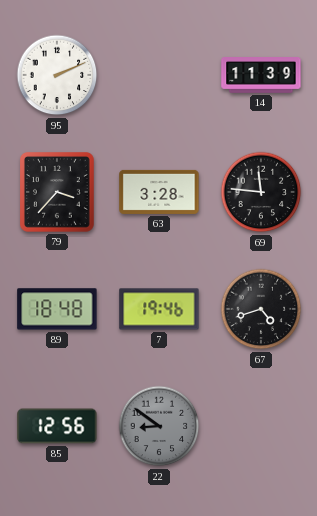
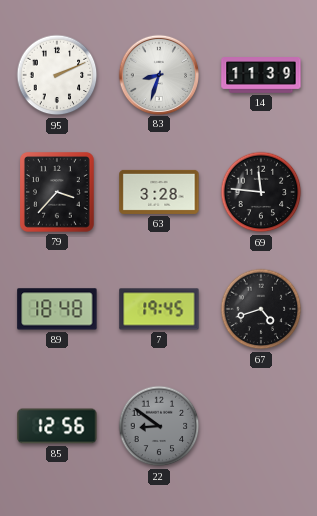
83: none -> 8:33
7: 19:46 -> 19:45
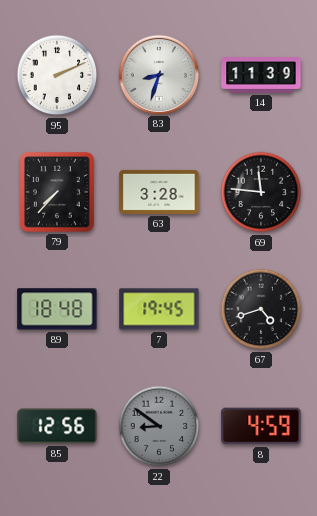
79: 3:37 -> 7:37
8: none -> 4:59
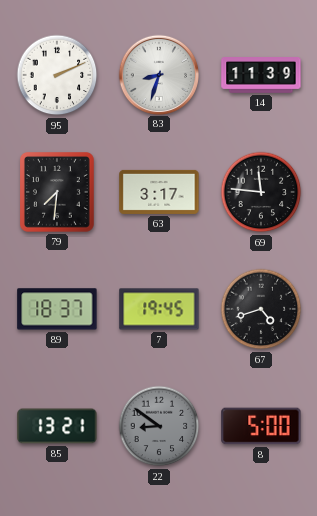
79: 7:37 -> 7:31
63: 3:28 -> 3:17
89: 18:48 -> 18:37
85: 12:56 -> 13:21
8: 4:59 -> 5:00
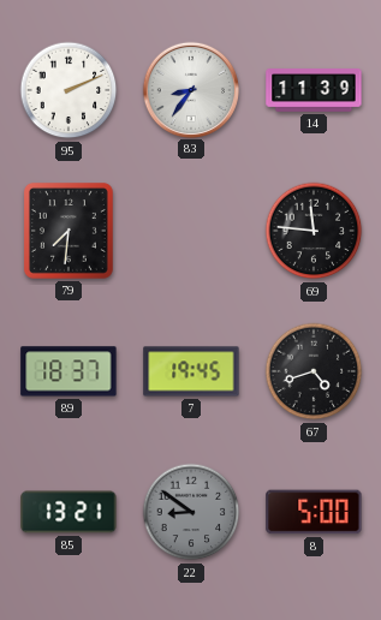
83: 8:33 -> 8:36
63: 3:17 -> none
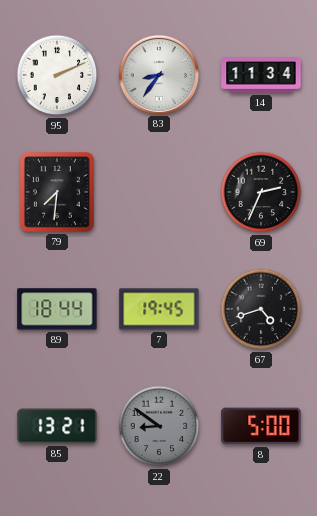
14: 11:39 -> 11:34
69: 11:46 -> 2:34
89: 18:37 -> 18:44
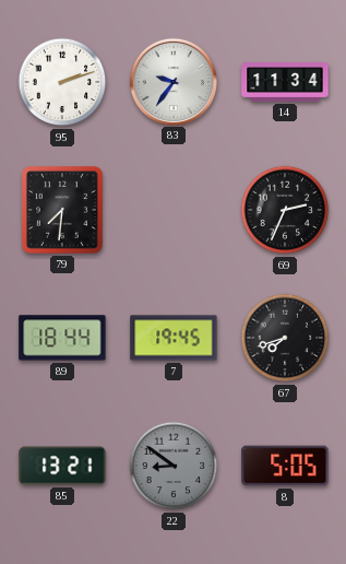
95: 2:11 -> 2:12
83: 8:36 -> 9:36
67: 4:42 -> 7:42
8: 5:00 -> 5:05
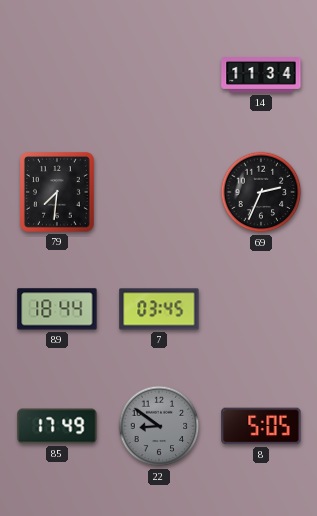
95: 2:12 -> none
83: 9:36 -> none
7: 19:45 -> 03:45
67: 7:42 -> none
85: 13:21 -> 17:49
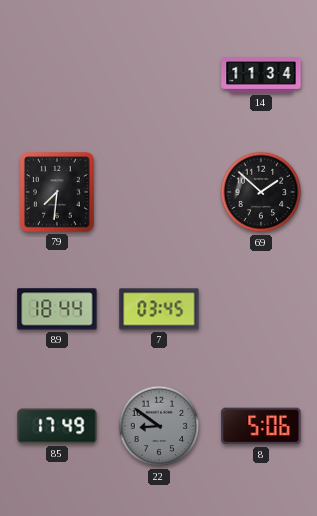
69: 2:34 -> 1:52
8: 5:05 -> 5:06
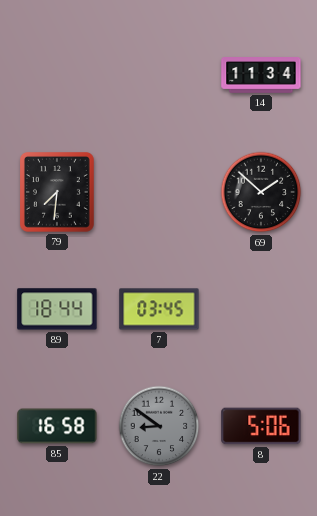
85: 17:49 -> 16:58
